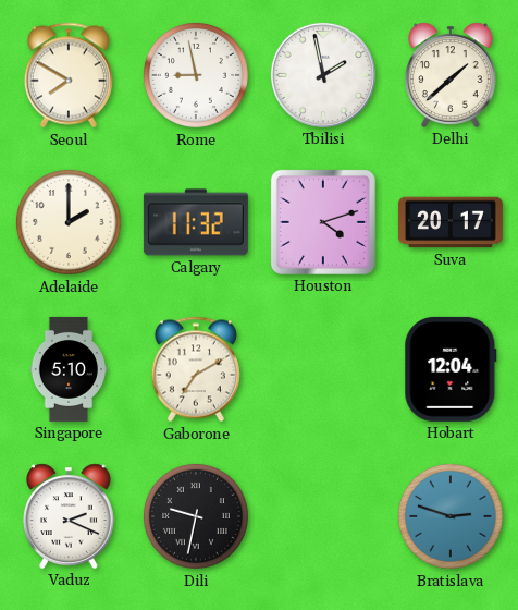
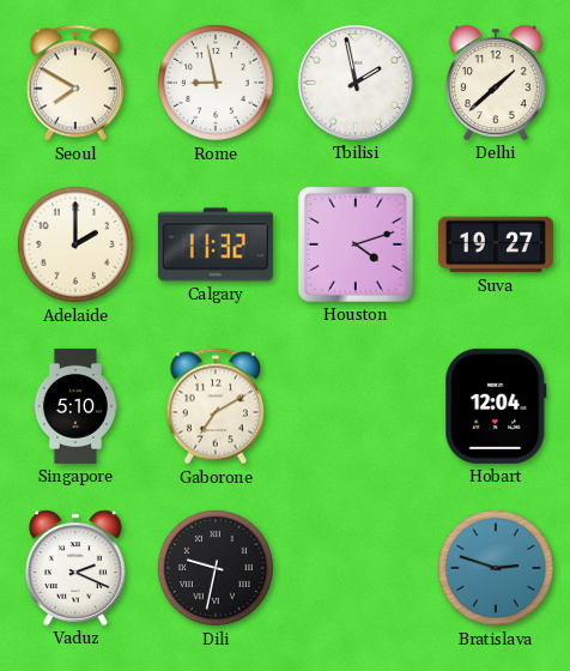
Suva: 20:17 -> 19:27
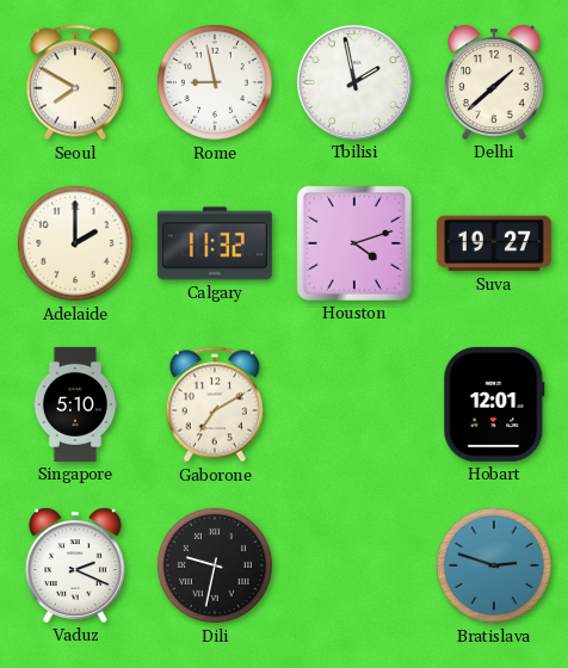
Hobart: 12:04 -> 12:01
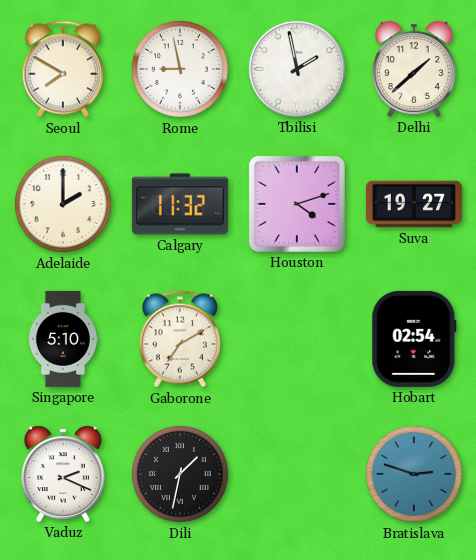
Hobart: 12:01 -> 02:54
Dili: 9:32 -> 1:32
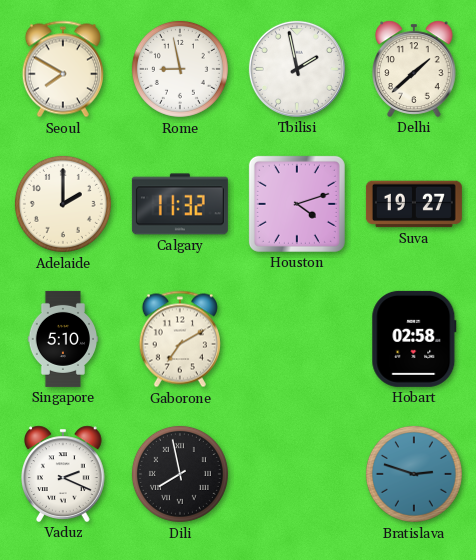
Hobart: 02:54 -> 02:58
Dili: 1:32 -> 7:58
